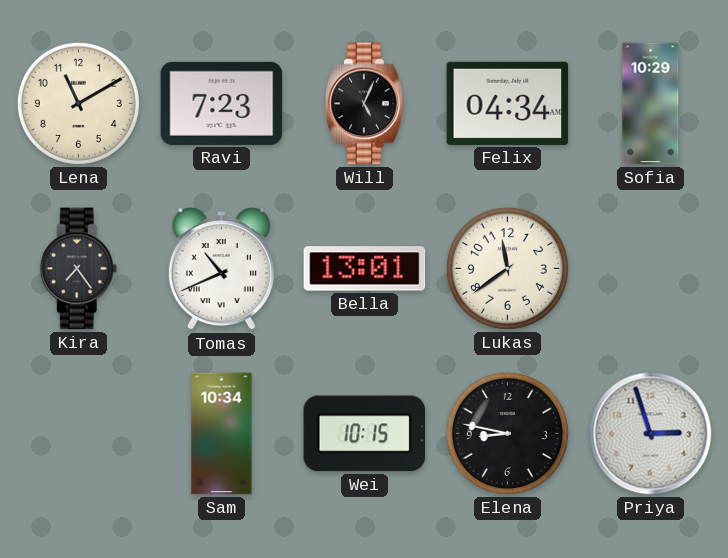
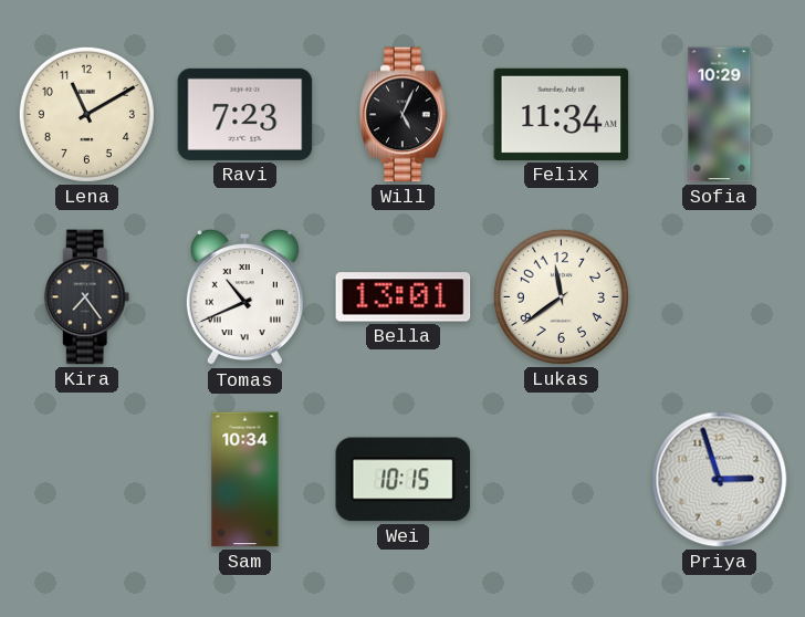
Felix: 04:34 -> 11:34
Elena: 8:47 -> none
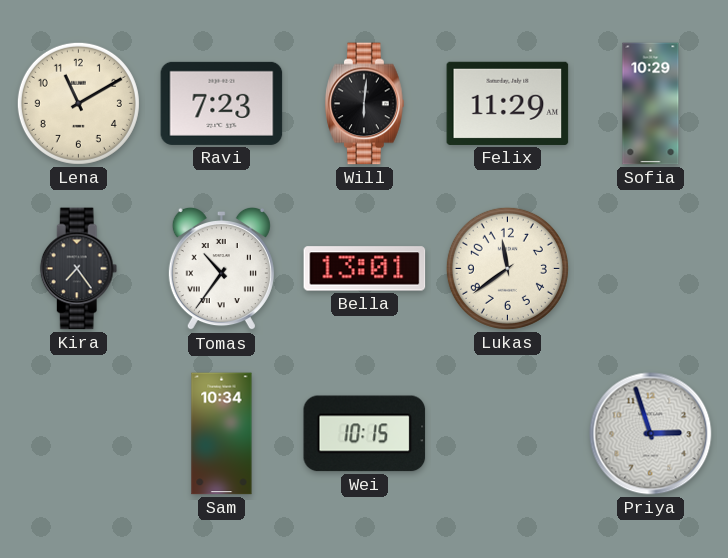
Will: 5:04 -> 6:01
Felix: 11:34 -> 11:29
Tomas: 10:41 -> 10:36
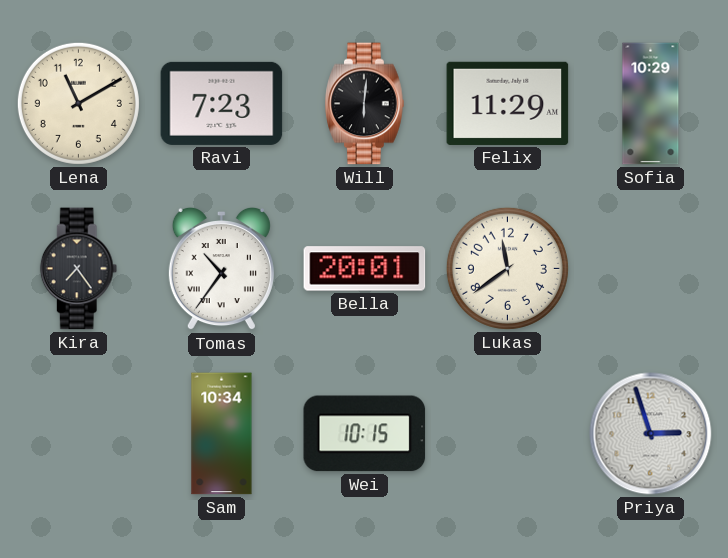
Bella: 13:01 -> 20:01
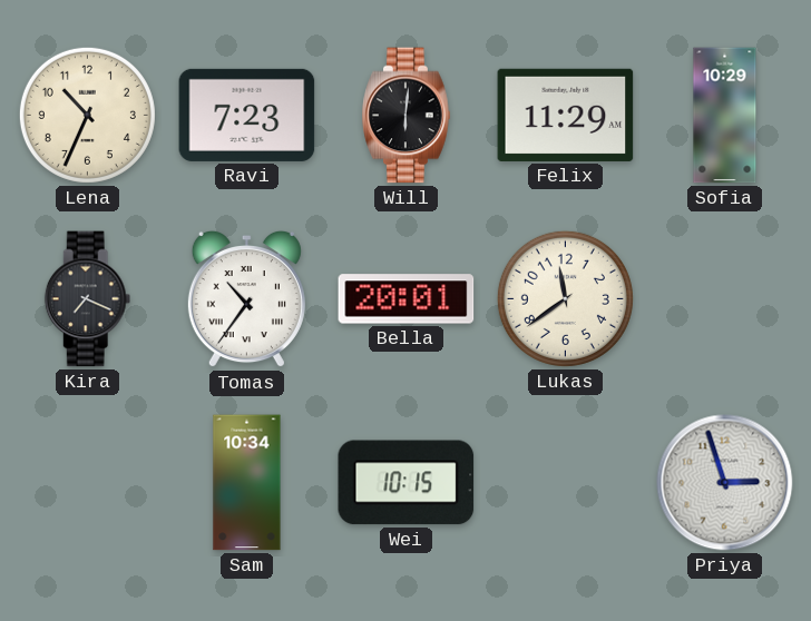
Lena: 11:10 -> 10:34
Kira: 7:24 -> 7:19
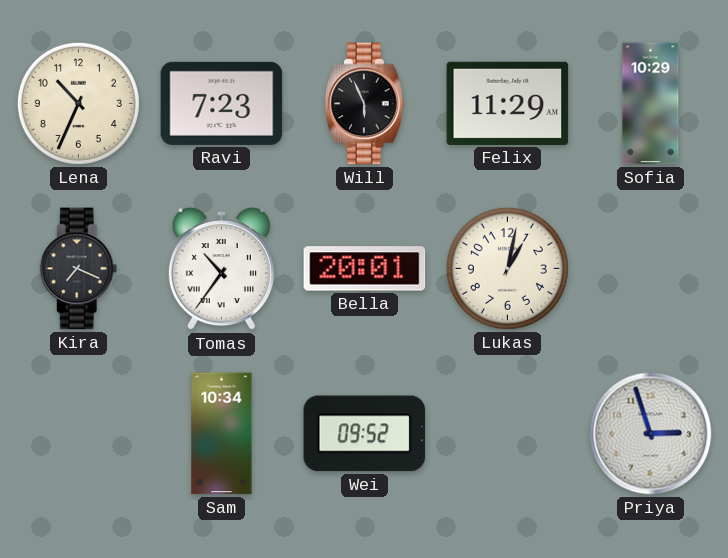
Will: 6:01 -> 5:56
Lukas: 11:39 -> 1:02
Wei: 10:15 -> 09:52
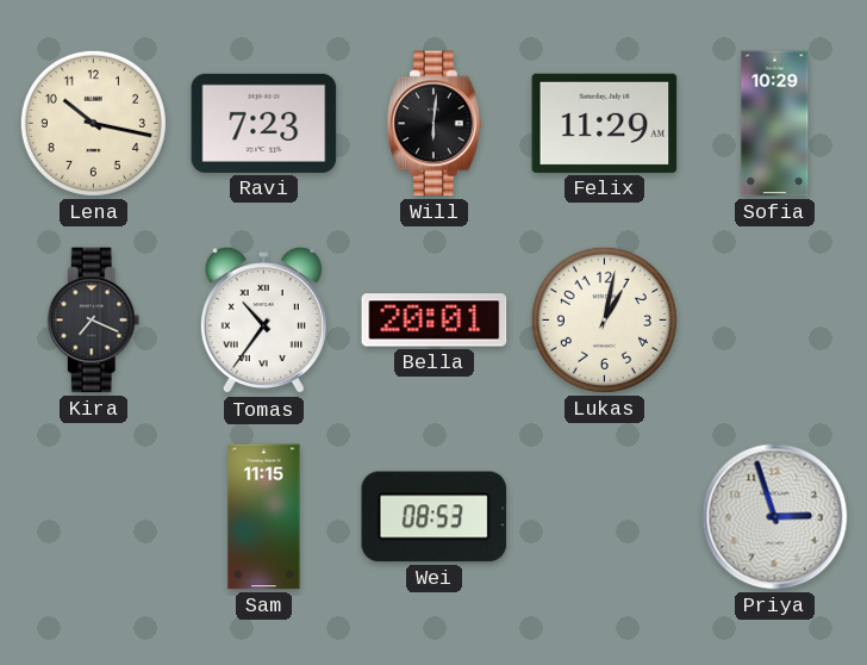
Lena: 10:34 -> 10:17
Will: 5:56 -> 6:01
Sam: 10:34 -> 11:15
Wei: 09:52 -> 08:53
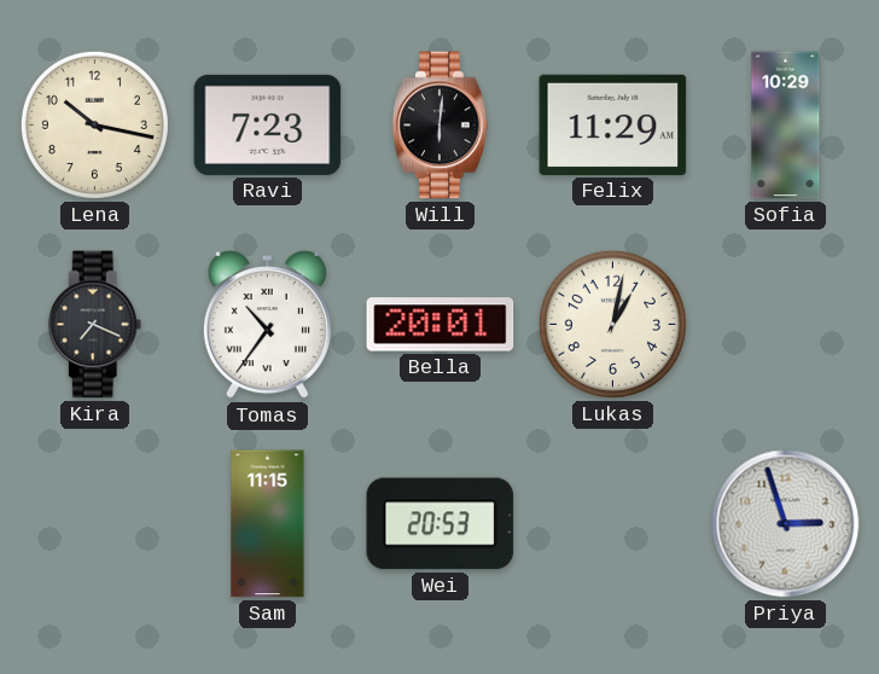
Wei: 08:53 -> 20:53
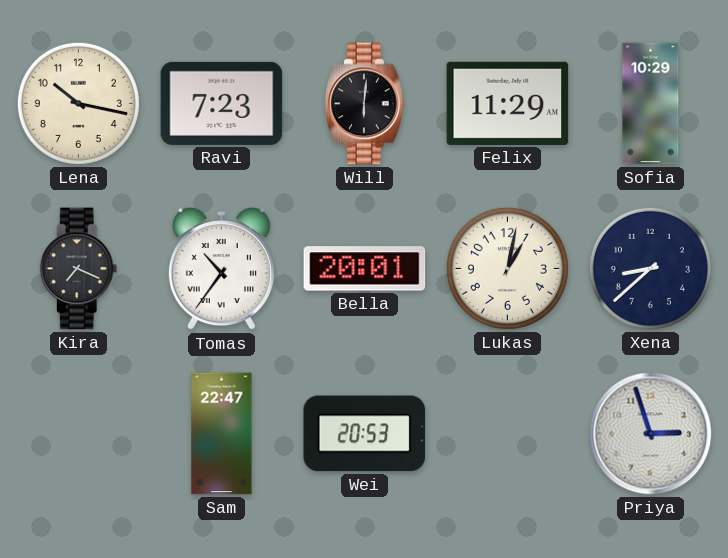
Xena: none -> 8:38
Sam: 11:15 -> 22:47
